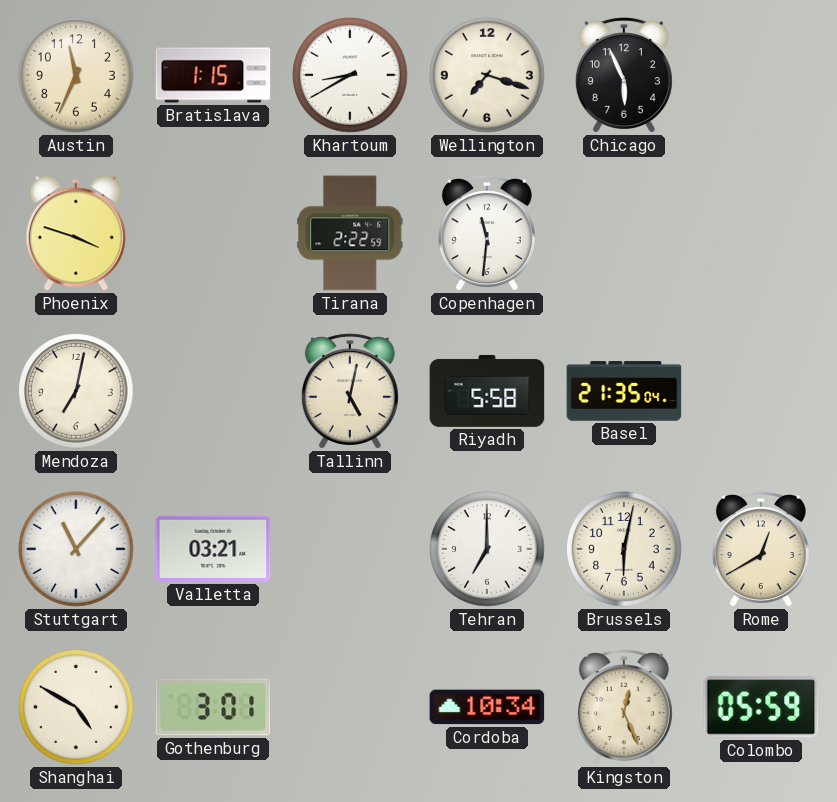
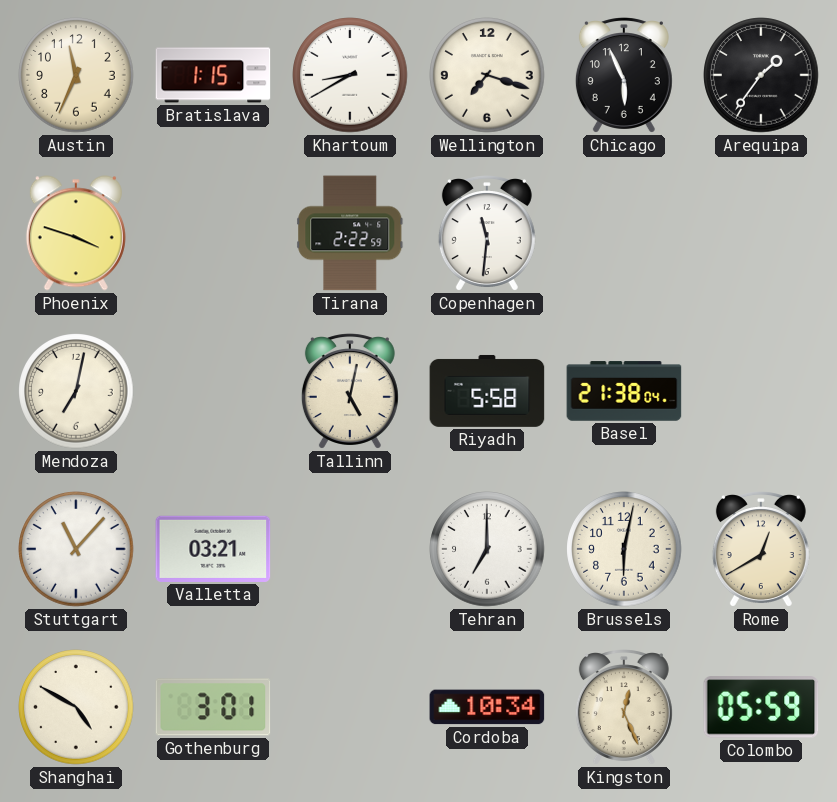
Arequipa: none -> 1:36
Basel: 21:35 -> 21:38
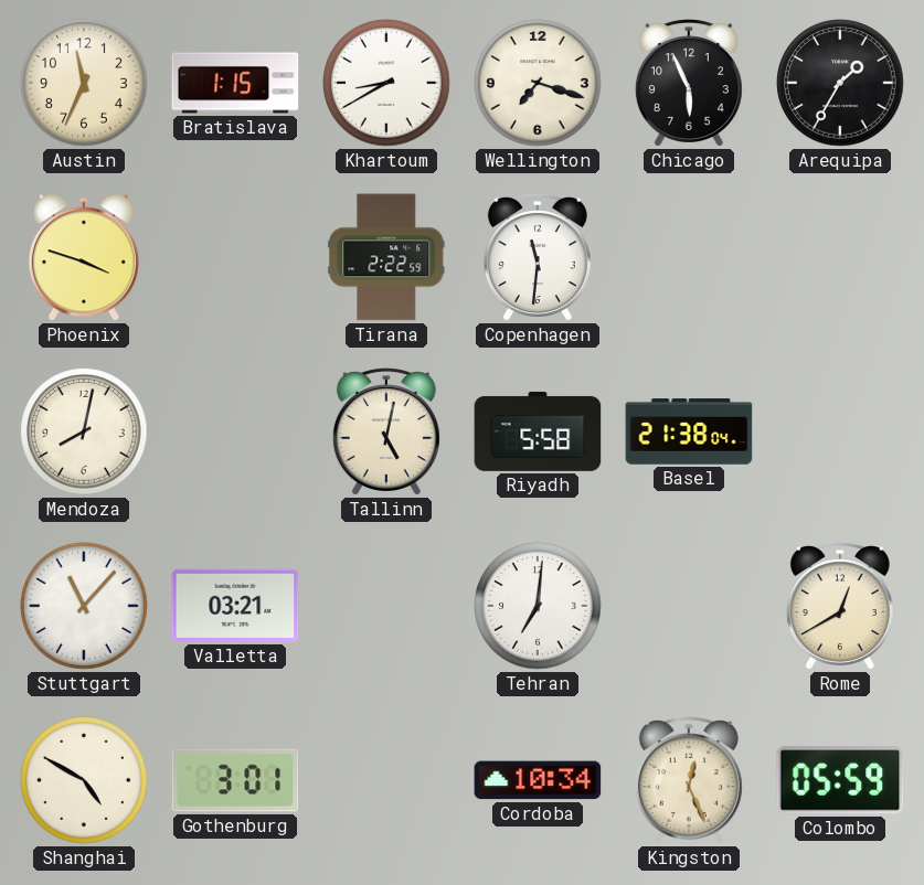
Arequipa: 1:36 -> 1:35
Mendoza: 7:02 -> 8:02
Tehran: 7:00 -> 7:01
Brussels: 6:02 -> none
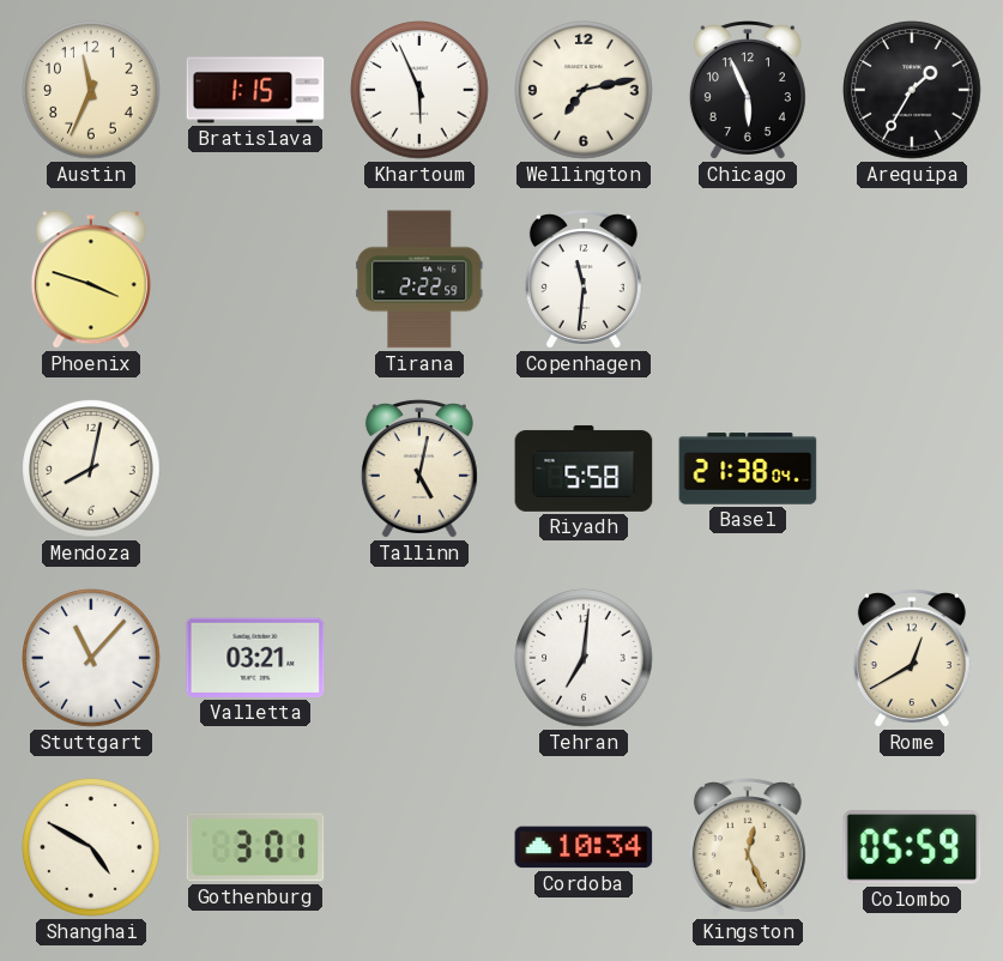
Khartoum: 8:40 -> 5:56
Wellington: 7:18 -> 7:13
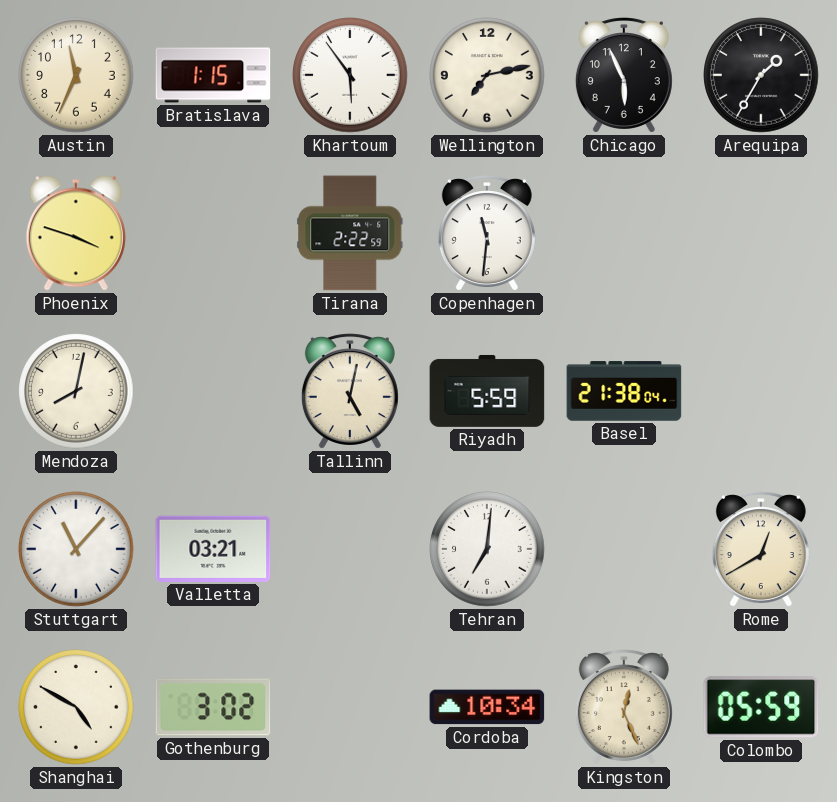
Khartoum: 5:56 -> 5:54
Riyadh: 5:58 -> 5:59
Gothenburg: 3:01 -> 3:02
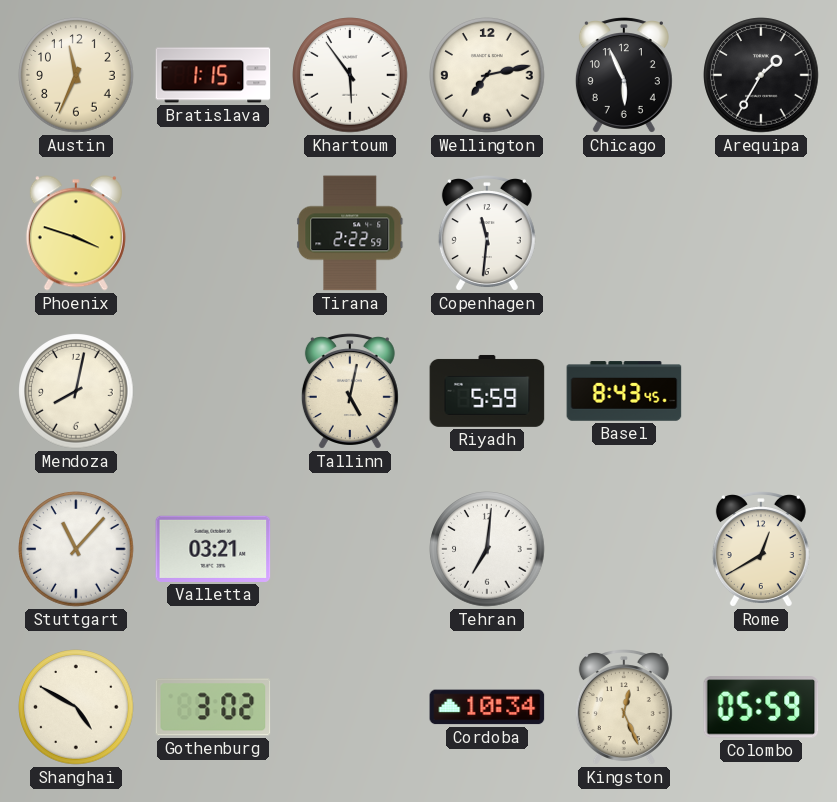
Basel: 21:38 -> 8:43
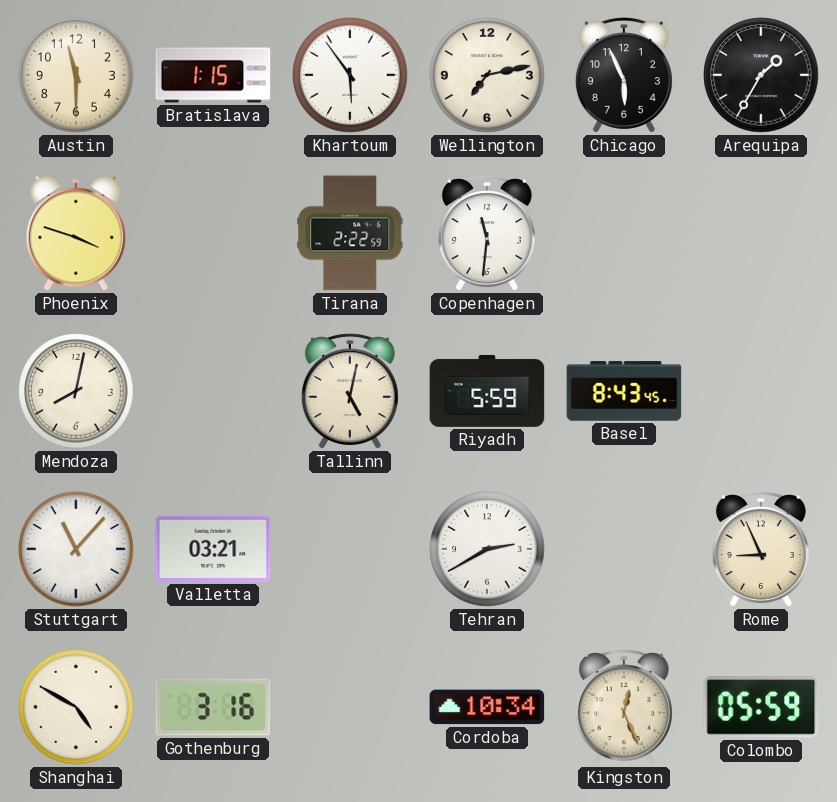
Austin: 11:34 -> 11:30
Tehran: 7:01 -> 2:40
Rome: 12:40 -> 8:56
Gothenburg: 3:02 -> 3:16
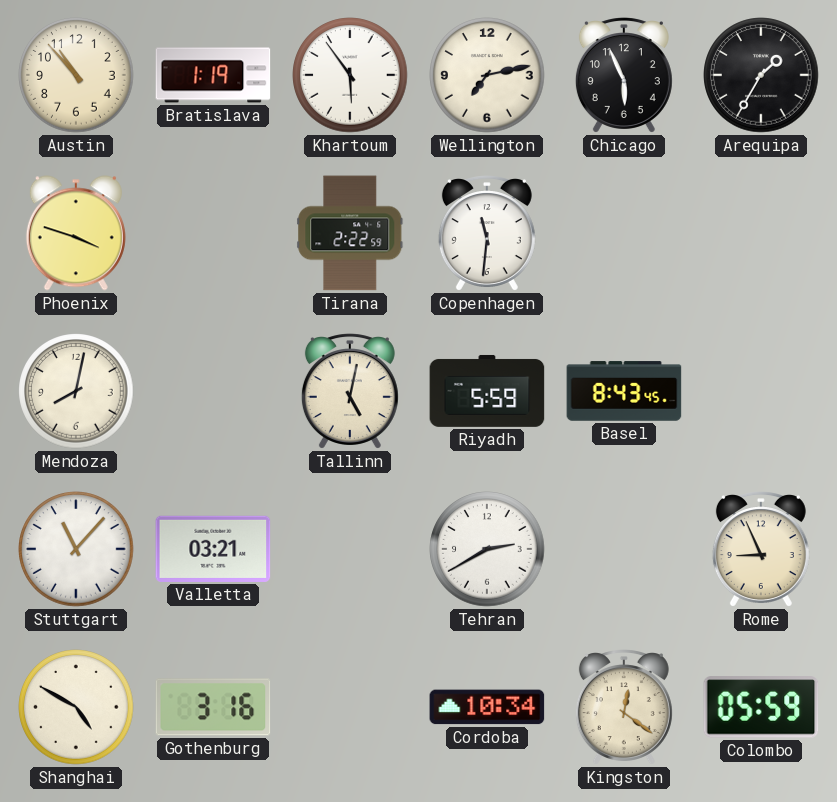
Austin: 11:30 -> 10:53
Bratislava: 1:15 -> 1:19
Kingston: 12:26 -> 12:21
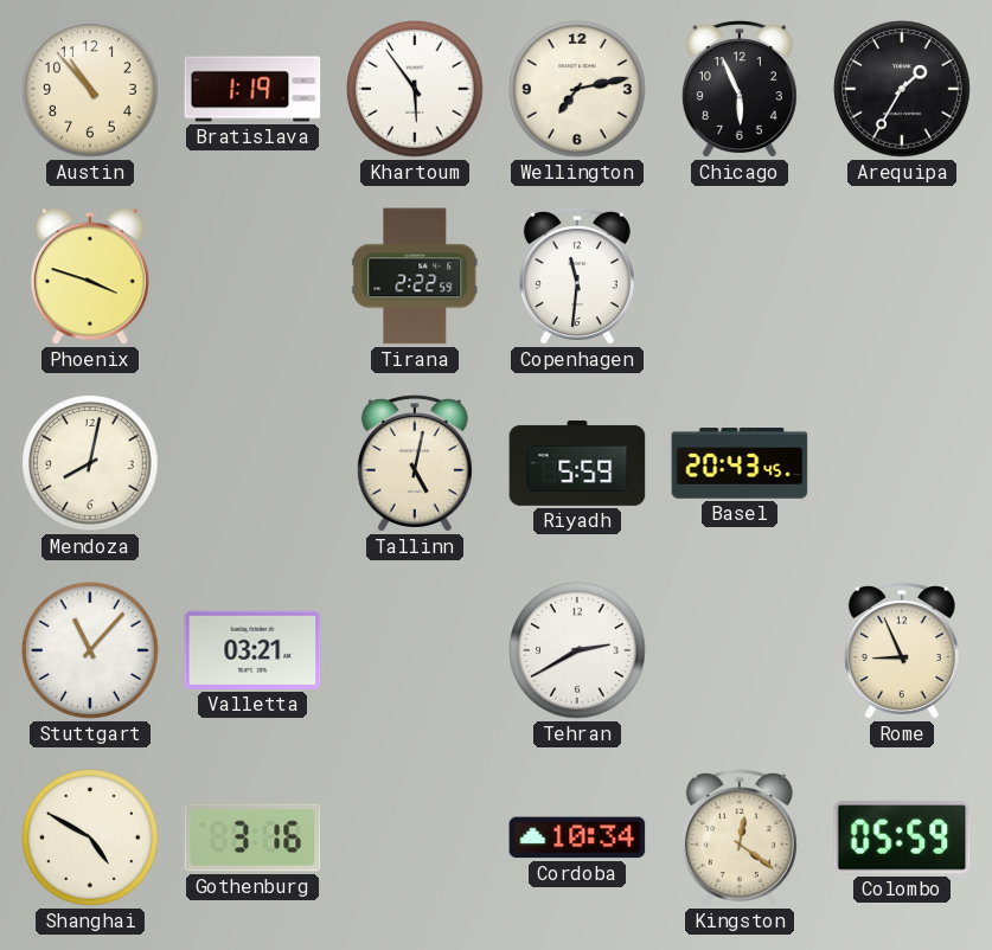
Basel: 8:43 -> 20:43
